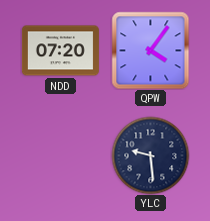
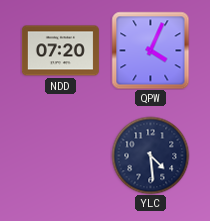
QPW: 4:06 -> 4:04
YLC: 9:29 -> 4:29
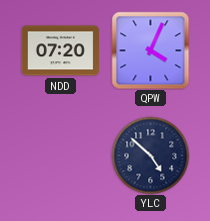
YLC: 4:29 -> 4:52
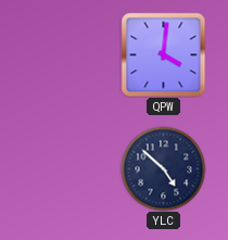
NDD: 07:20 -> none
QPW: 4:04 -> 4:01
